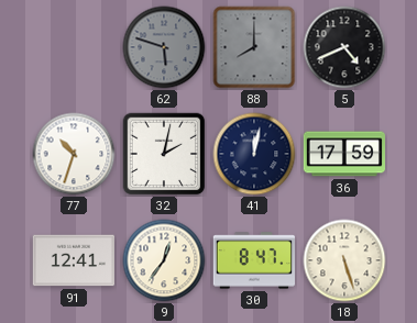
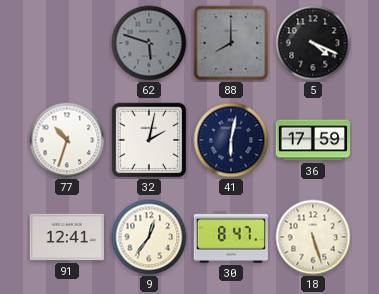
5: 4:41 -> 4:19
41: 12:02 -> 6:02
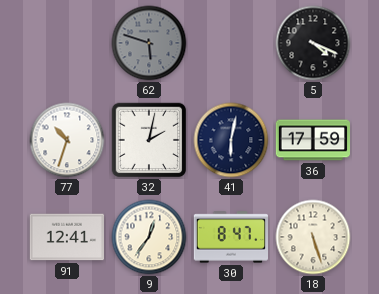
88: 8:00 -> none
